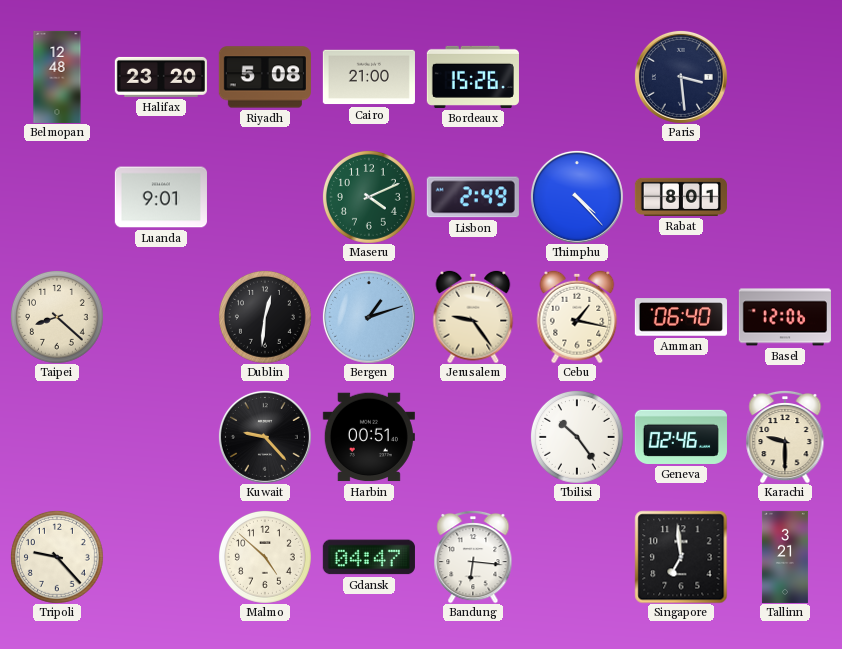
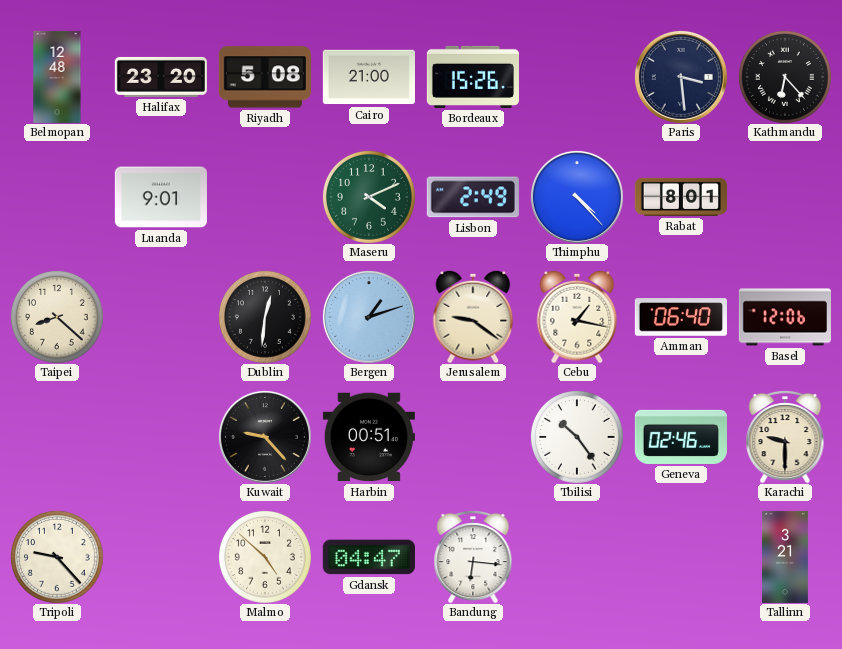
Kathmandu: none -> 6:23
Jerusalem: 9:24 -> 9:21
Singapore: 6:59 -> none
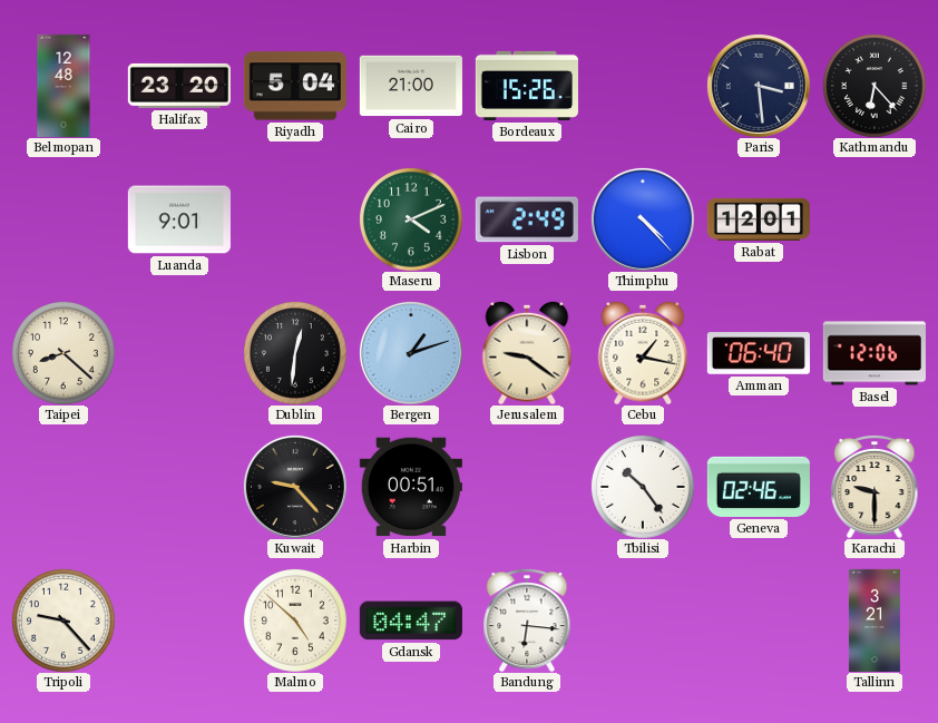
Riyadh: 5:08 -> 5:04
Rabat: 8:01 -> 12:01
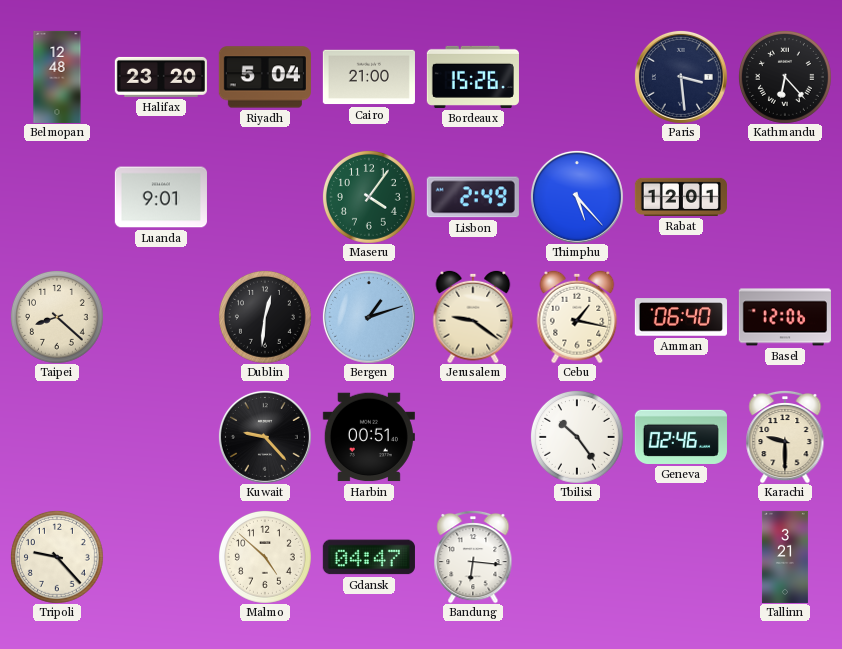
Maseru: 4:11 -> 4:06
Thimphu: 4:23 -> 5:23
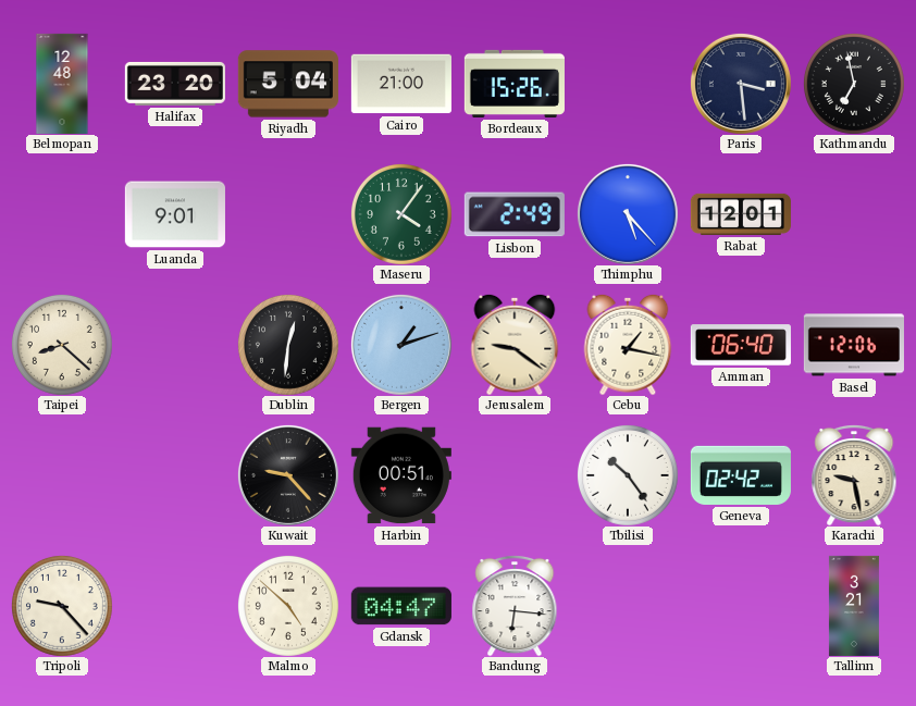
Kathmandu: 6:23 -> 6:58
Geneva: 02:46 -> 02:42
Karachi: 9:30 -> 9:28
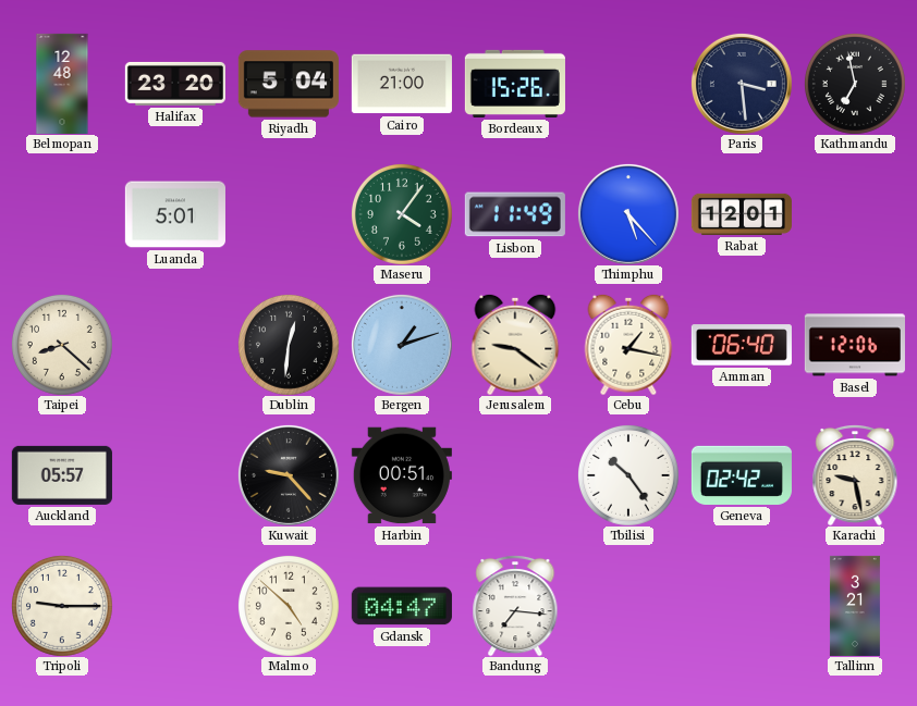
Luanda: 9:01 -> 5:01
Lisbon: 2:49 -> 11:49
Auckland: none -> 05:57
Tripoli: 9:23 -> 9:15
Bandung: 6:16 -> 7:16
